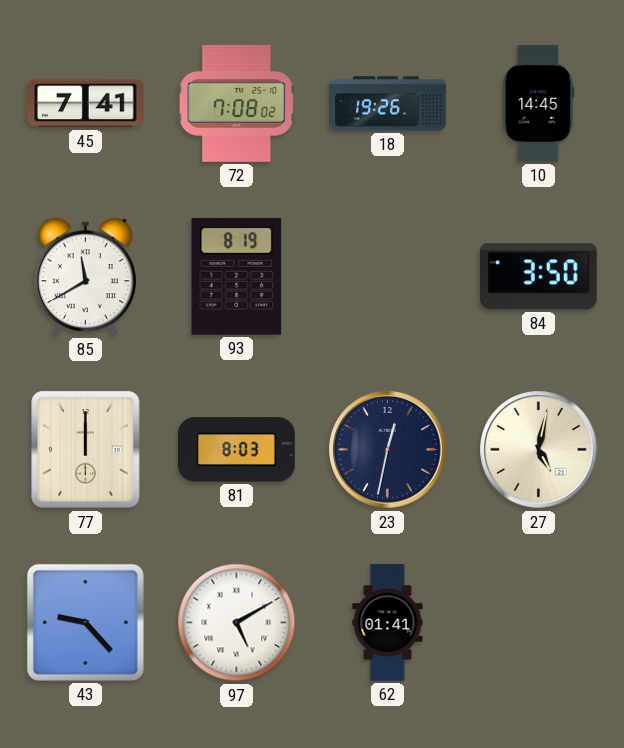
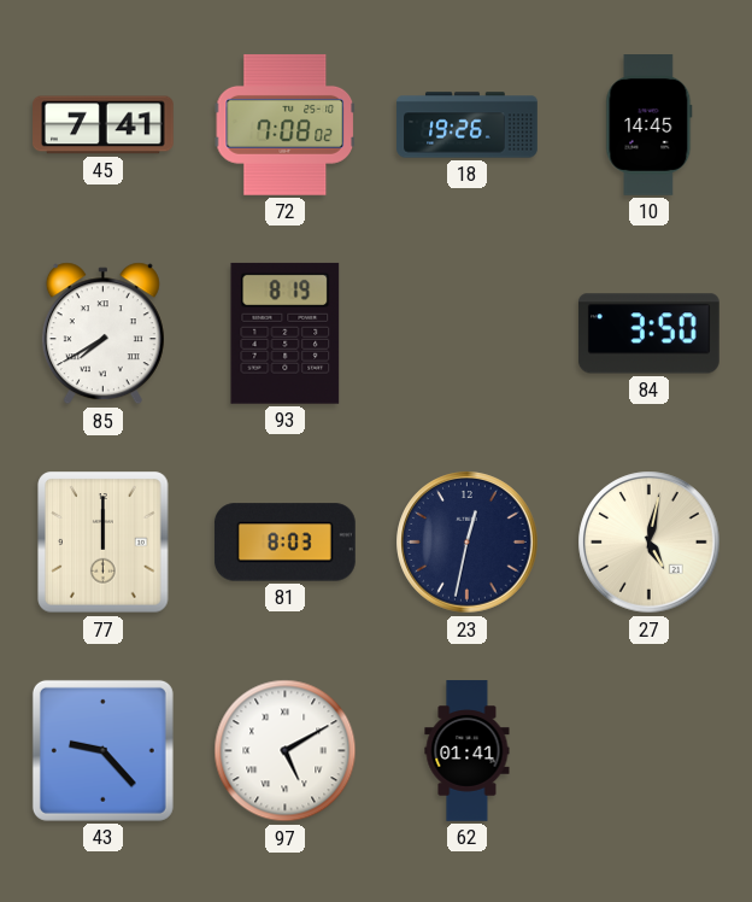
85: 11:40 -> 7:40
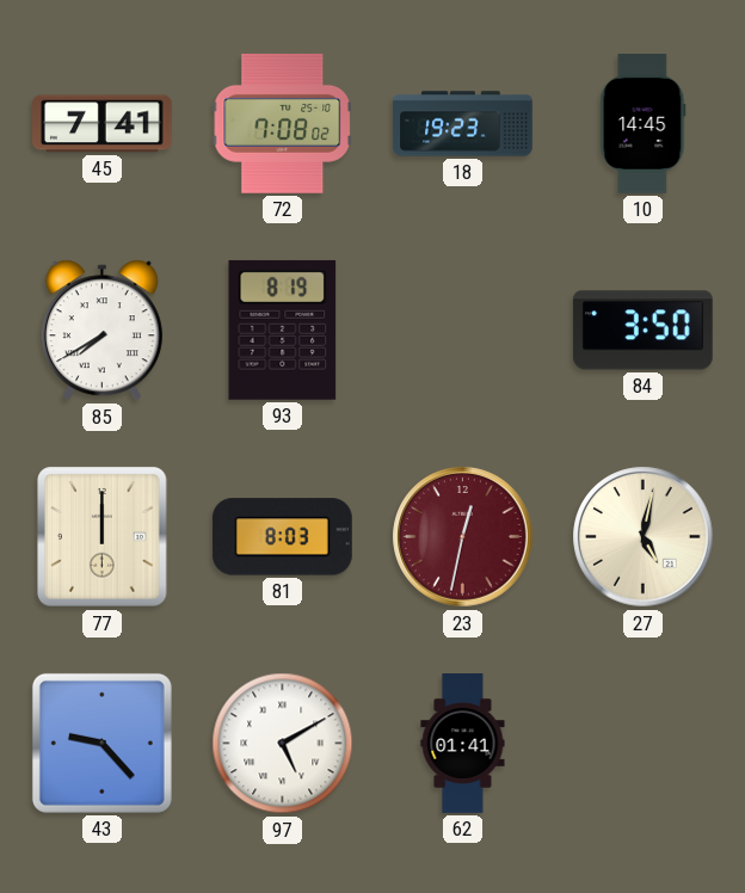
18: 19:26 -> 19:23
23 dial: navy -> burgundy
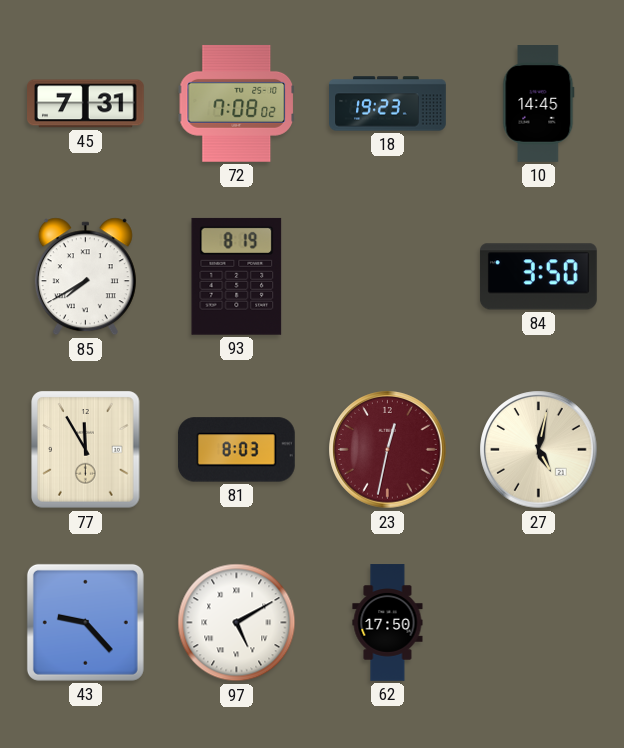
45: 7:41 -> 7:31
77: 12:00 -> 11:55
62: 01:41 -> 17:50
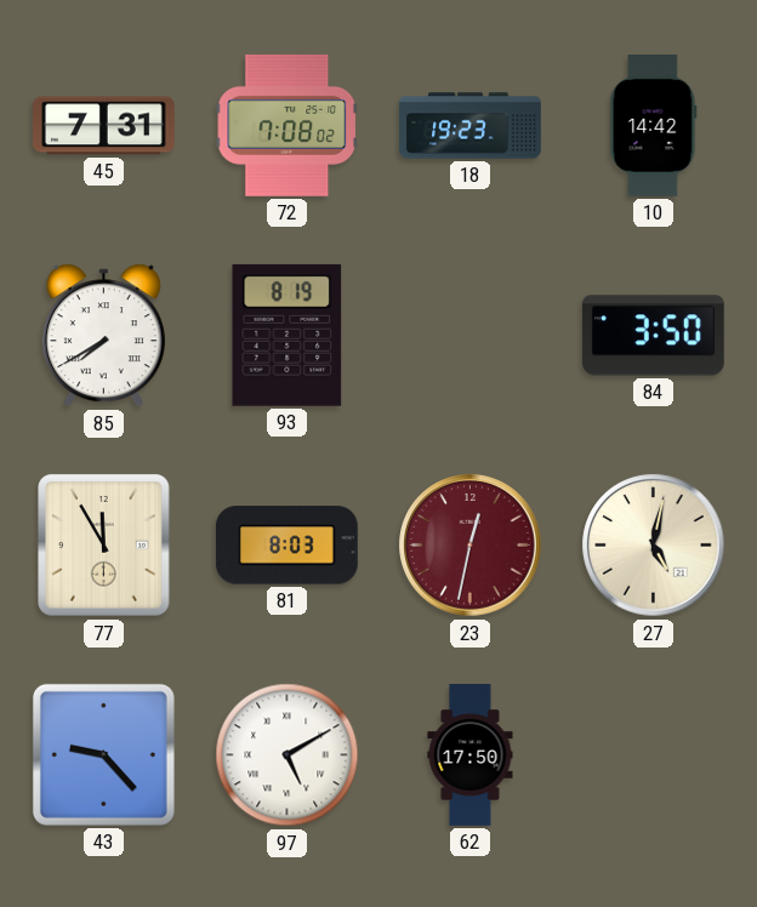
10: 14:45 -> 14:42
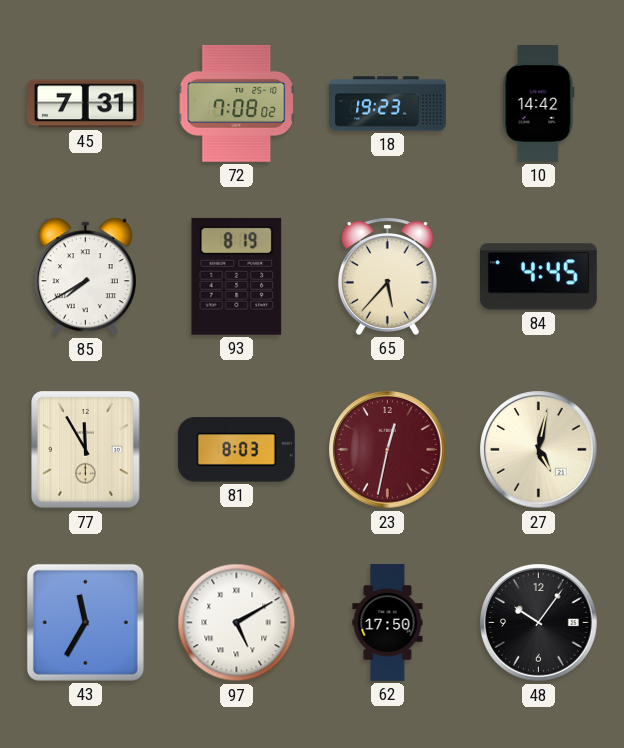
65: none -> 5:37
84: 3:50 -> 4:45
43: 9:23 -> 11:35
48: none -> 10:06
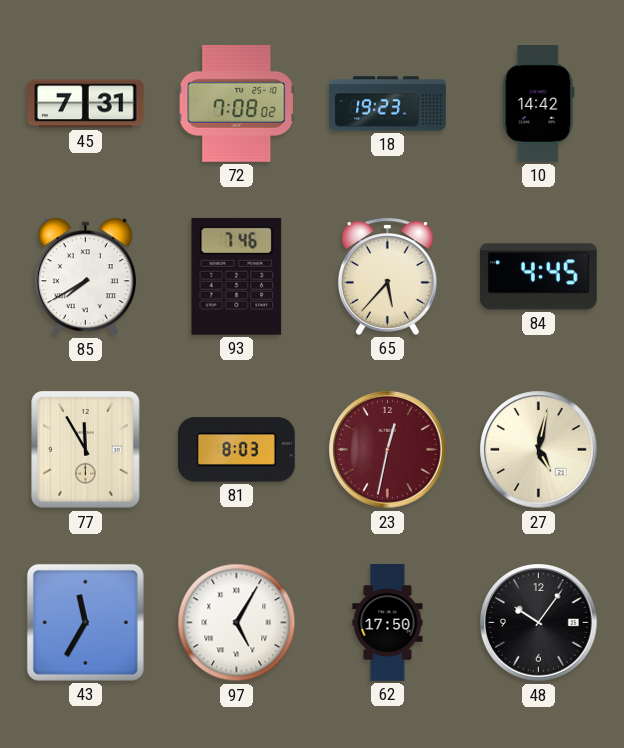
93: 8:19 -> 7:46
97: 5:10 -> 5:05
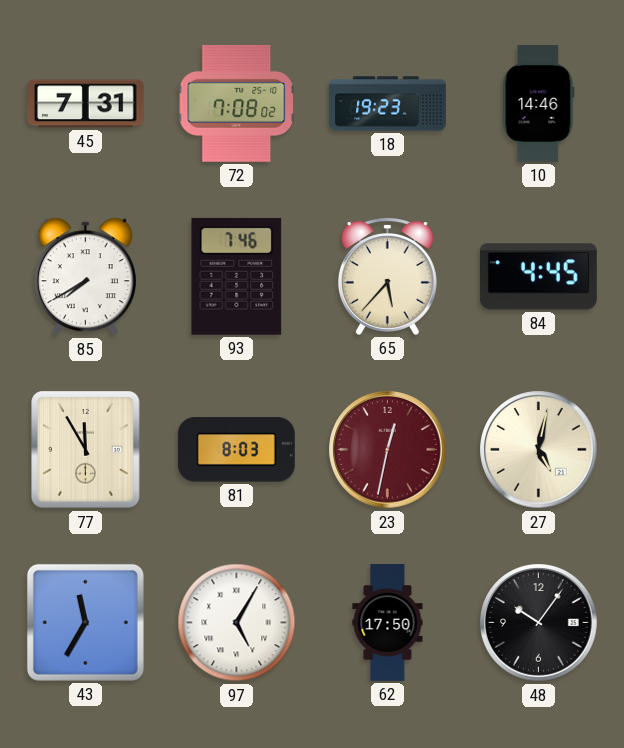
10: 14:42 -> 14:46
